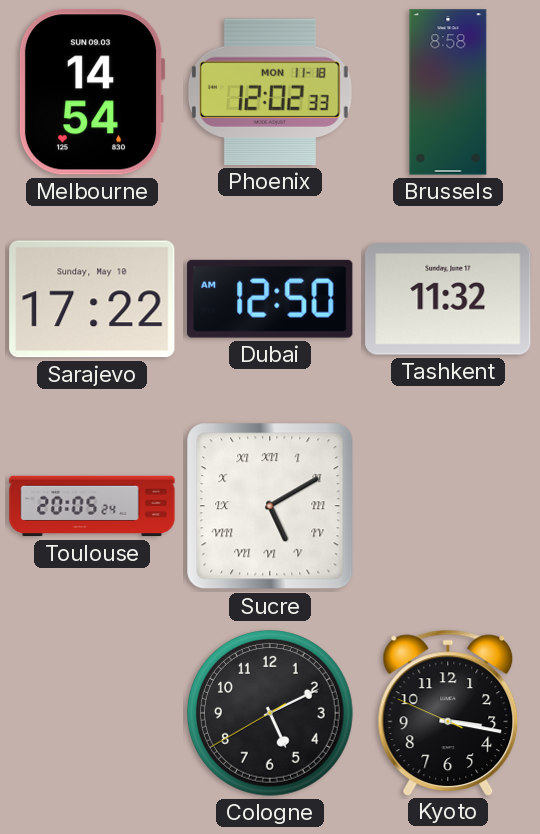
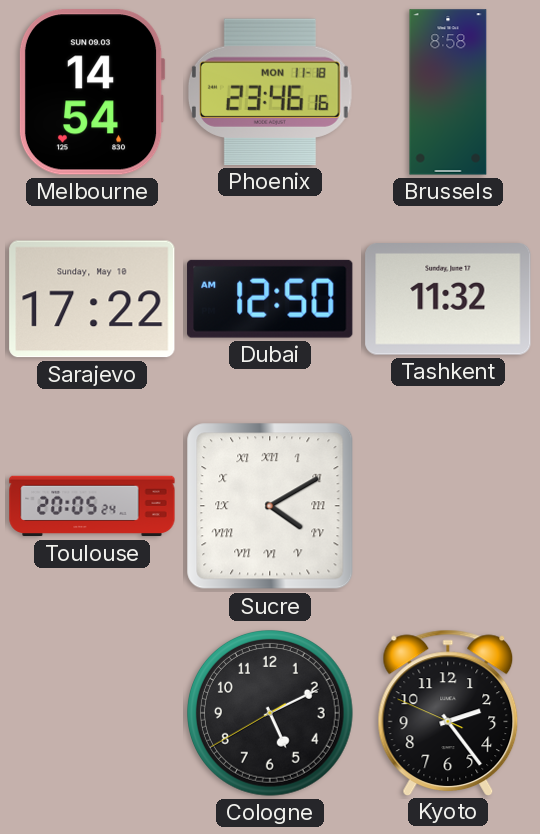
Phoenix: 12:02 -> 23:46
Sucre: 5:10 -> 4:10
Kyoto: 3:16 -> 2:23
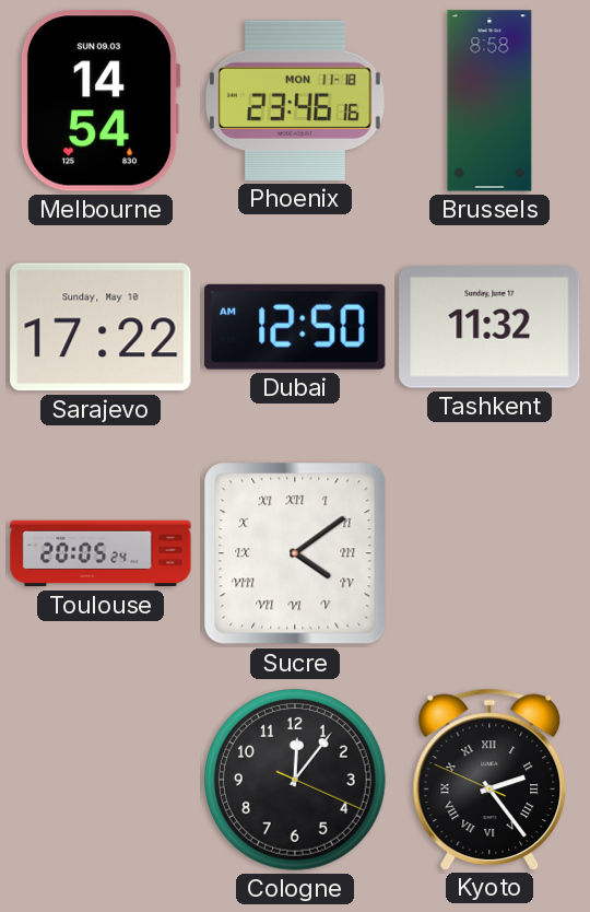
Sucre: 4:10 -> 4:09
Cologne: 5:10 -> 12:06
Kyoto numerals: Arabic -> Roman
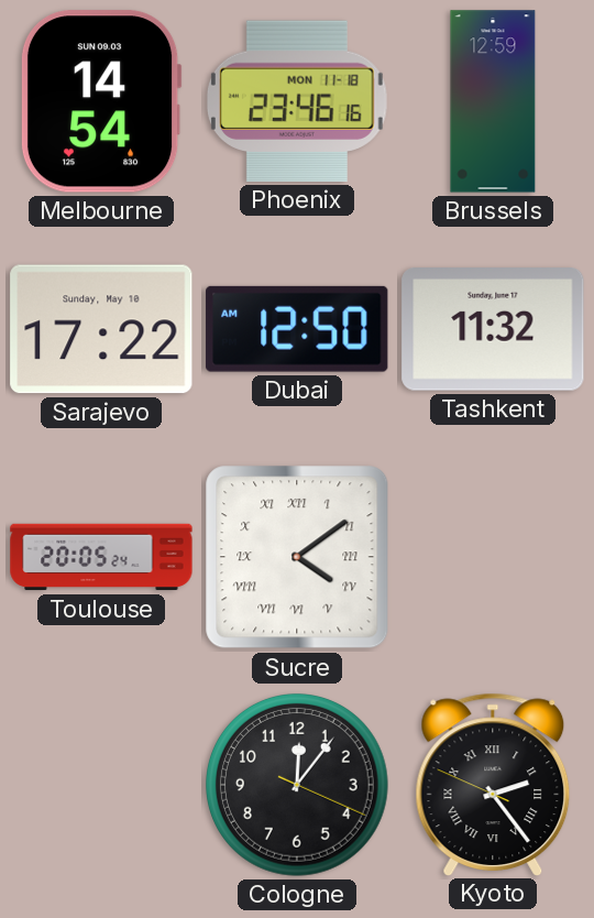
Brussels: 8:58 -> 12:59
